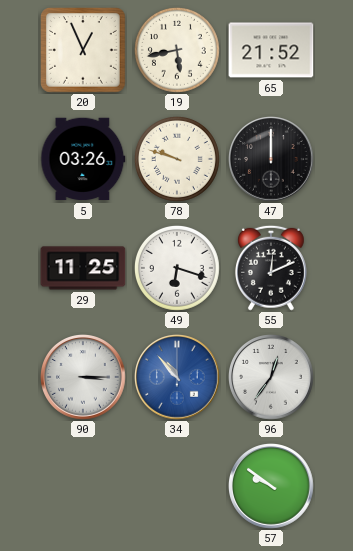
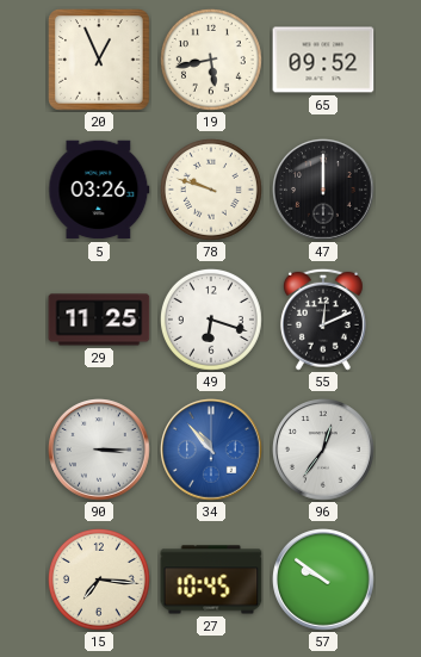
65: 21:52 -> 09:52
15: none -> 7:16
27: none -> 10:45
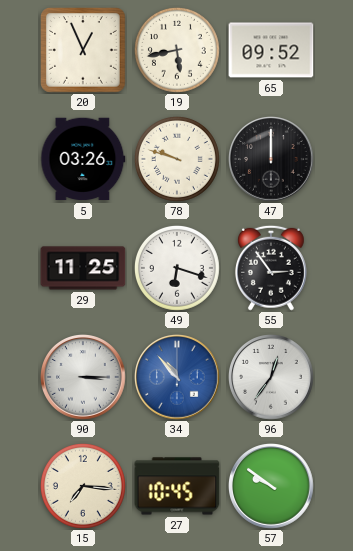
55: 12:11 -> 2:54
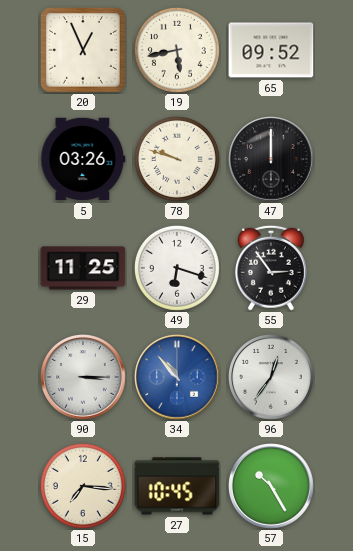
57: 9:51 -> 10:25
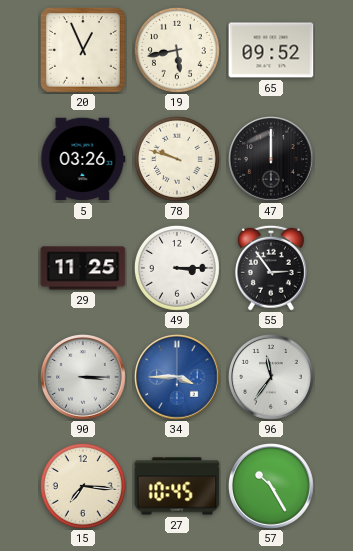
49: 6:18 -> 3:15
34: 10:53 -> 3:45
96: 12:36 -> 11:36
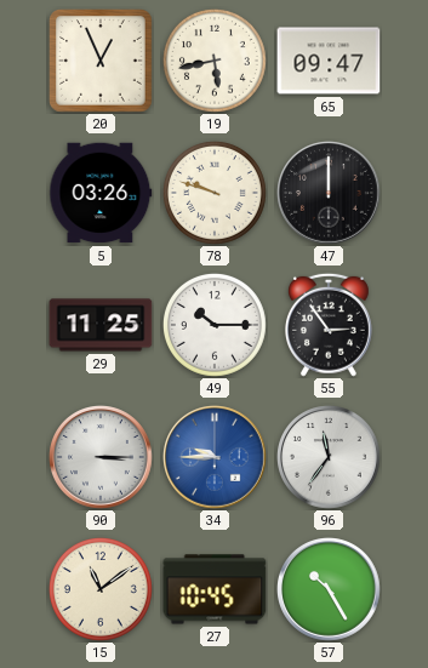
65: 09:52 -> 09:47
49: 3:15 -> 10:15
34: 3:45 -> 9:45
15: 7:16 -> 11:09
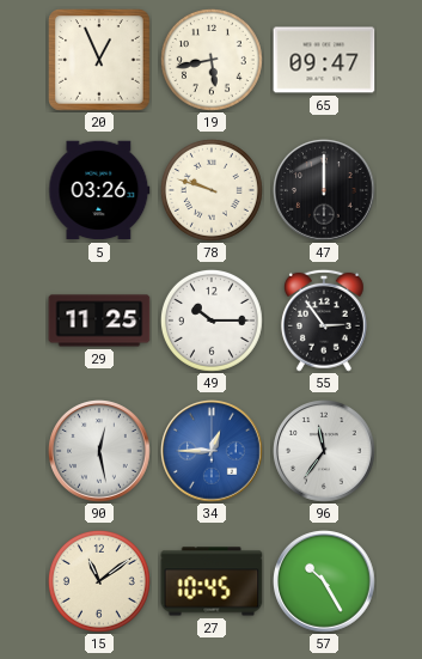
90: 3:15 -> 12:28
34: 9:45 -> 12:45
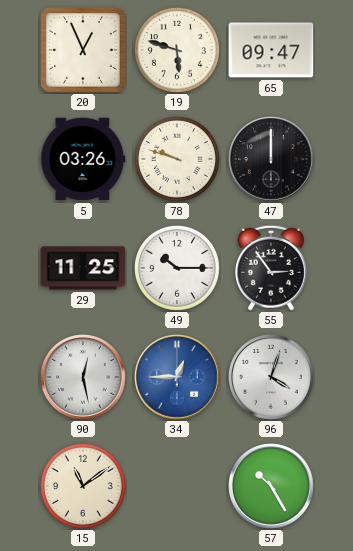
19: 5:43 -> 5:48
96: 11:36 -> 4:03
27: 10:45 -> none
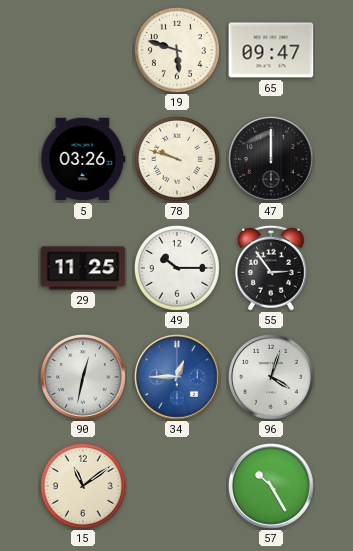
20: 12:56 -> none
90: 12:28 -> 12:32
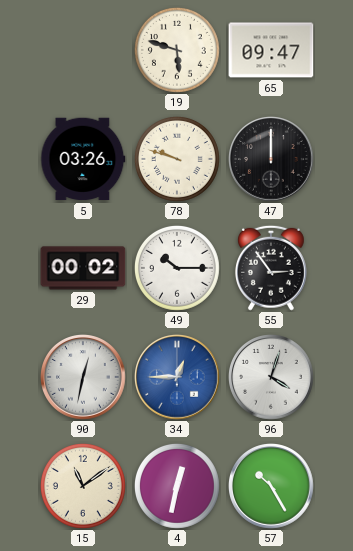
29: 11:25 -> 00:02
4: none -> 12:32
